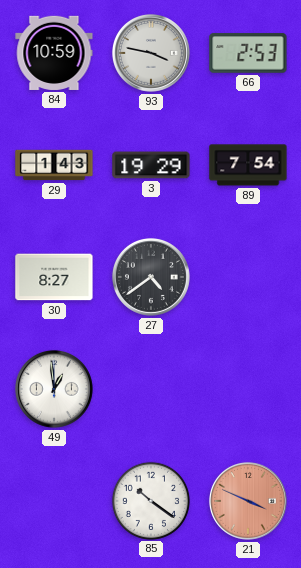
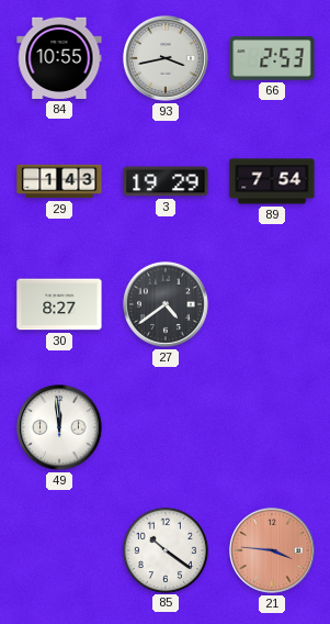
84: 10:59 -> 10:55
93: 3:47 -> 3:43
49: 12:59 -> 11:59
21: 3:49 -> 3:46
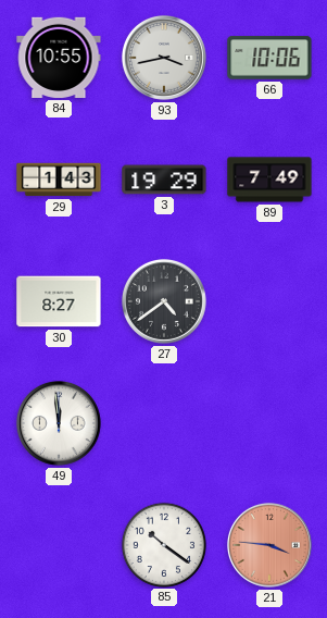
66: 2:53 -> 10:06
89: 7:54 -> 7:49
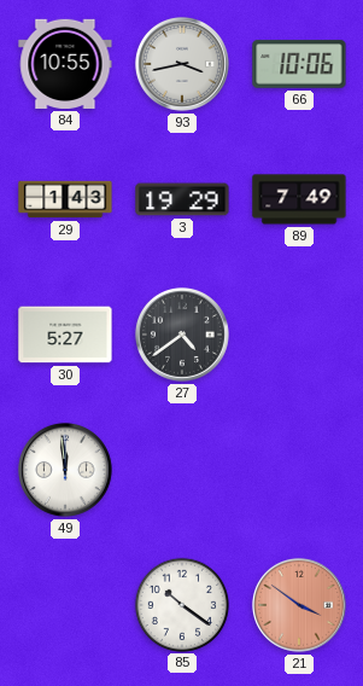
30: 8:27 -> 5:27
21: 3:46 -> 3:51
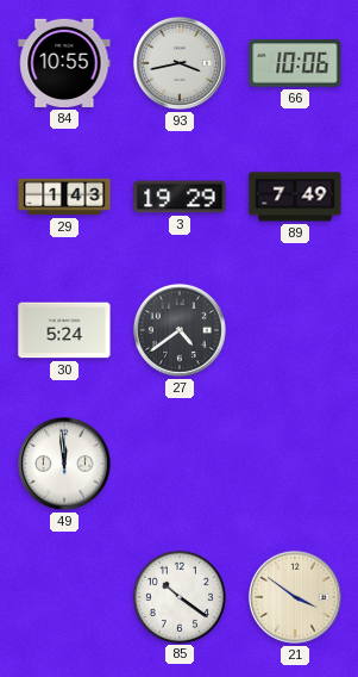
30: 5:27 -> 5:24
21 dial: salmon -> cream
